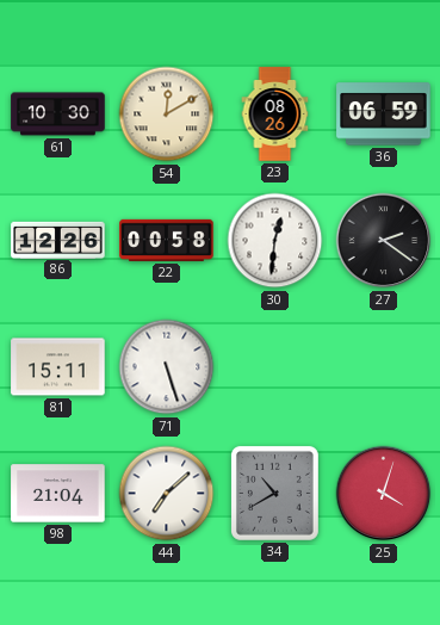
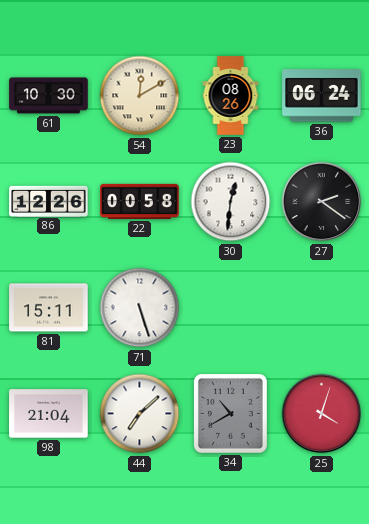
36: 06:59 -> 06:24
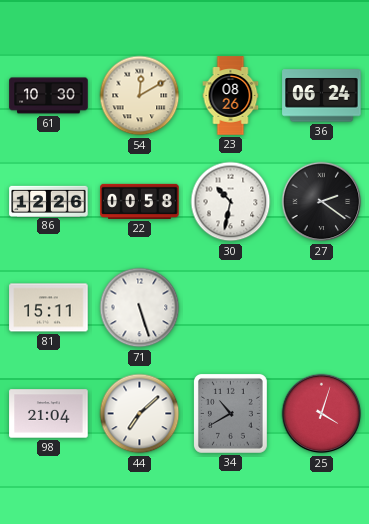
30: 12:31 -> 10:32
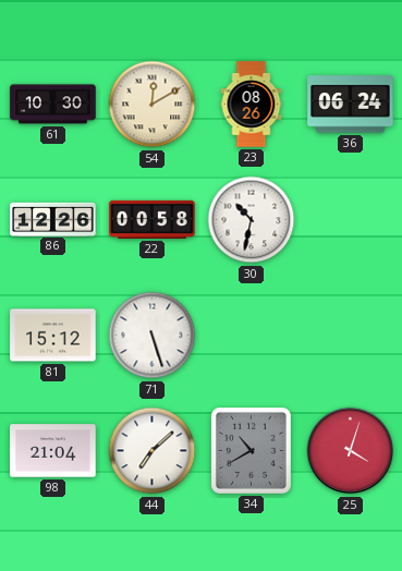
27: 2:21 -> none
81: 15:11 -> 15:12
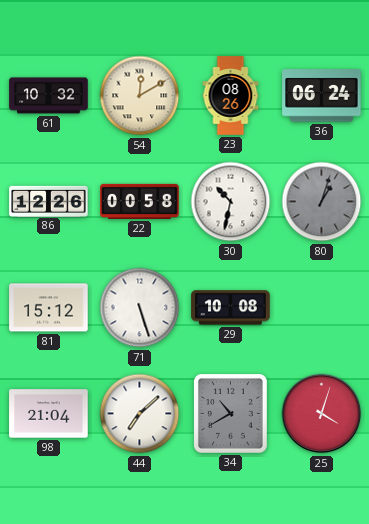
61: 10:30 -> 10:32
80: none -> 1:03
29: none -> 10:08
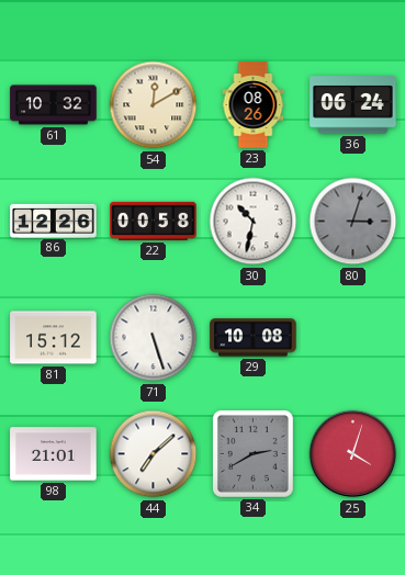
80: 1:03 -> 3:03
98: 21:04 -> 21:01
34: 10:40 -> 2:40
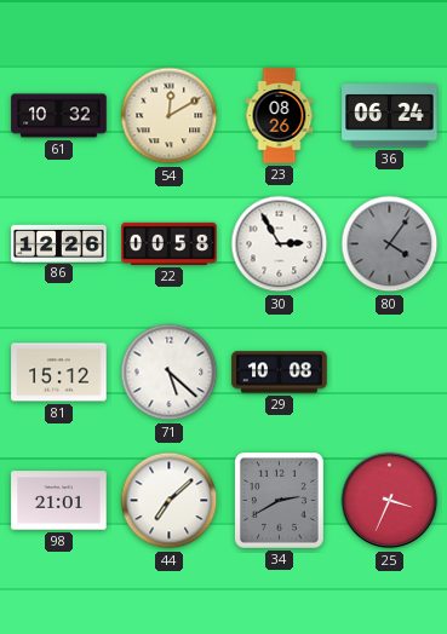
30: 10:32 -> 2:55
80: 3:03 -> 4:06
71: 5:27 -> 5:22
25: 4:03 -> 3:34
